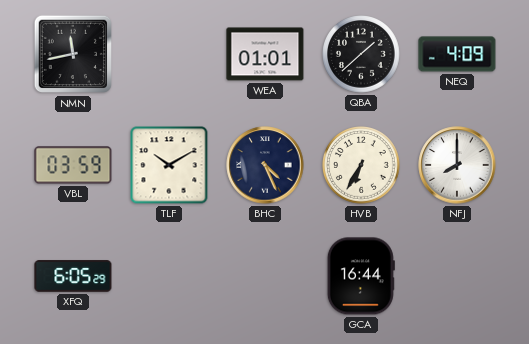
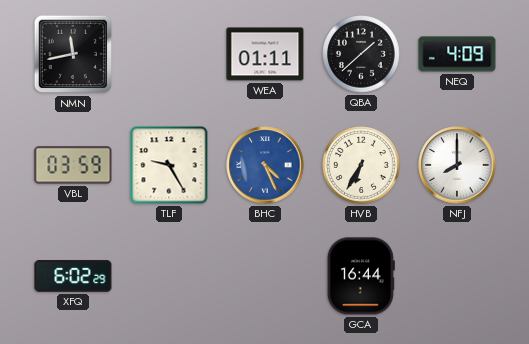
WEA: 01:01 -> 01:11
TLF: 10:10 -> 9:25
BHC dial: navy -> blue
XFQ: 6:05 -> 6:02
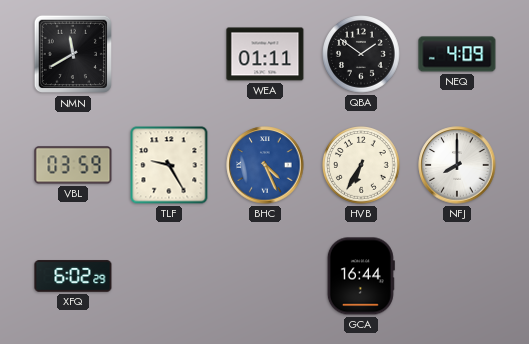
NMN: 11:43 -> 11:40
QBA: 1:38 -> 1:51
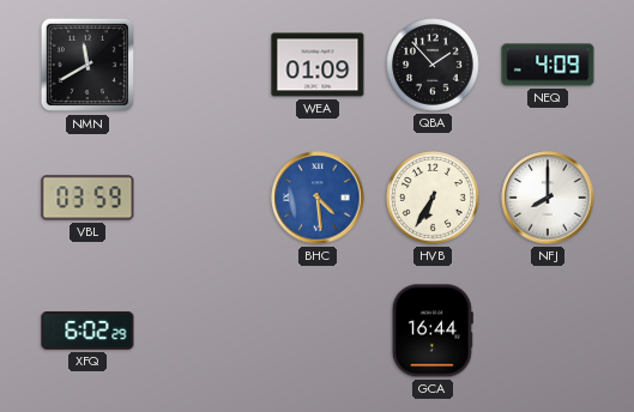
WEA: 01:11 -> 01:09
QBA: 1:51 -> 1:53
TLF: 9:25 -> none
BHC: 4:26 -> 4:29
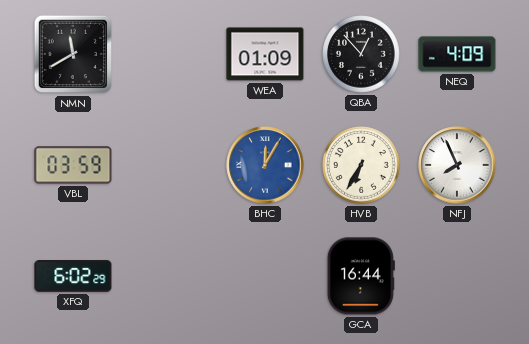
QBA: 1:53 -> 12:53
BHC: 4:29 -> 12:05
NFJ: 8:00 -> 7:56
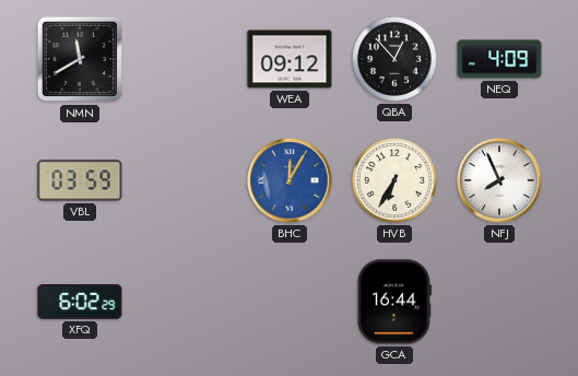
WEA: 01:09 -> 09:12
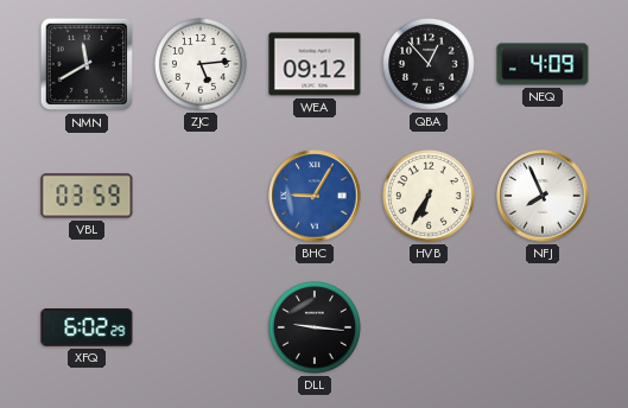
ZJC: none -> 5:14
BHC: 12:05 -> 9:05
DLL: none -> 9:16
GCA: 16:44 -> none
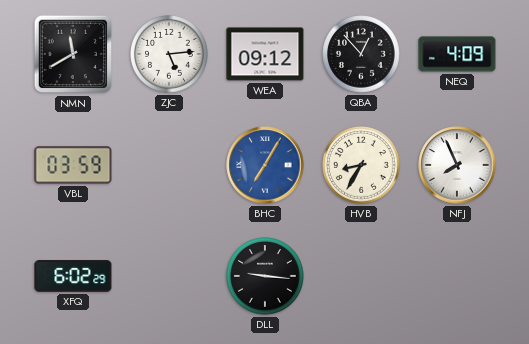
BHC: 9:05 -> 7:05
HVB: 6:35 -> 8:35
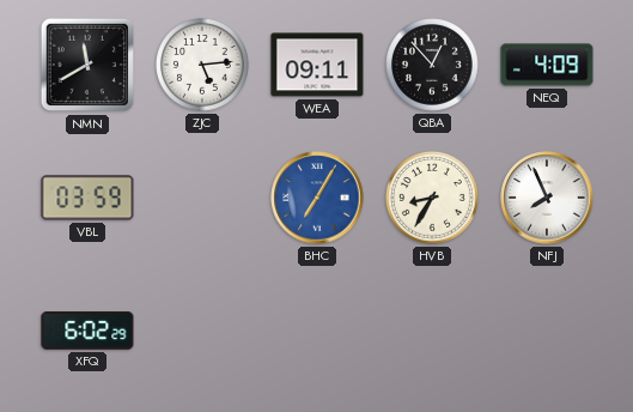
WEA: 09:12 -> 09:11
DLL: 9:16 -> none
